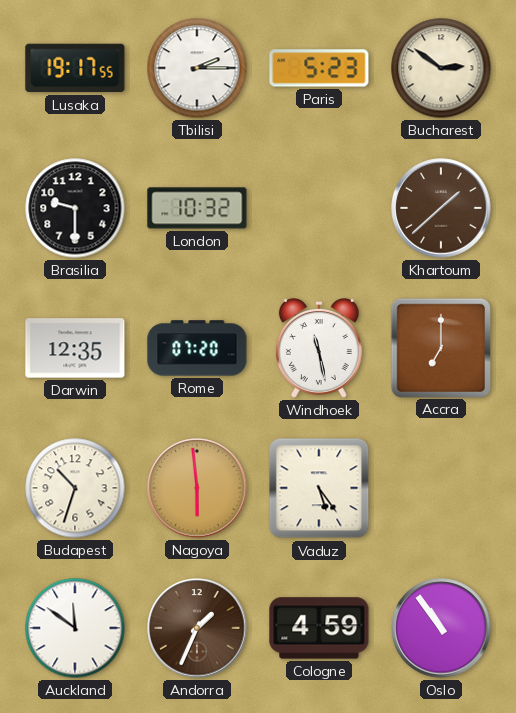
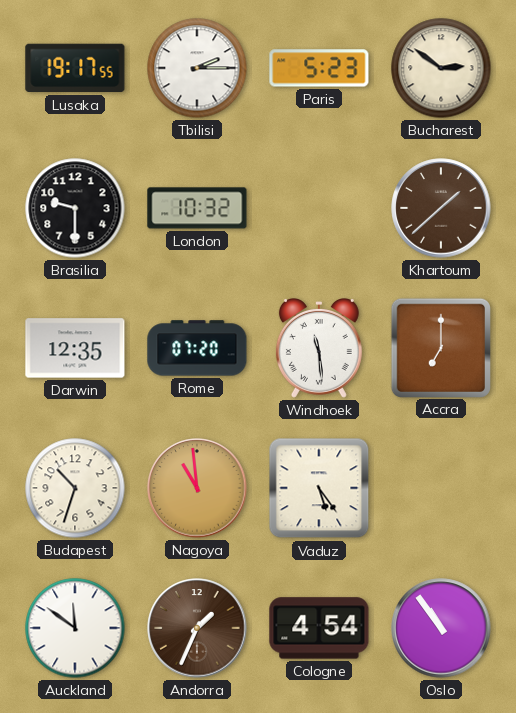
Windhoek: 11:28 -> 11:29
Nagoya: 5:59 -> 10:59
Cologne: 4:59 -> 4:54
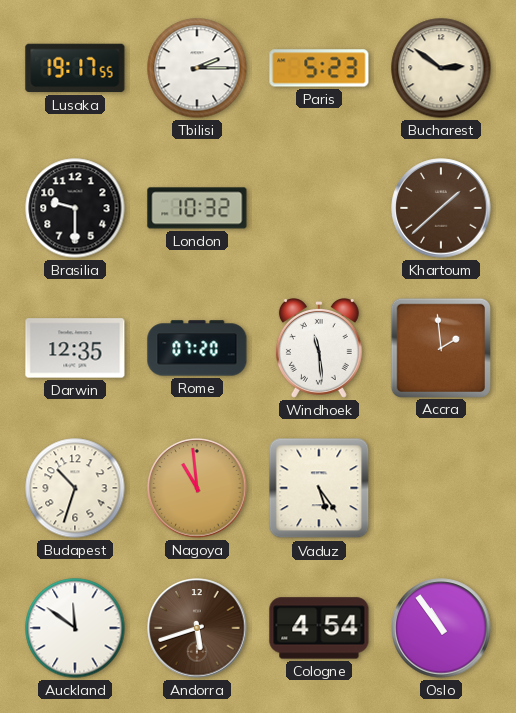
Accra: 7:00 -> 1:59
Andorra: 1:34 -> 5:42
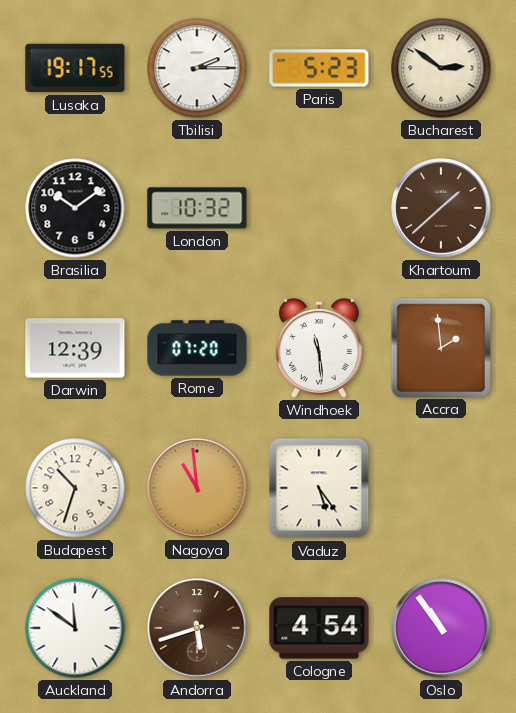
Brasilia: 9:30 -> 10:09
Darwin: 12:35 -> 12:39
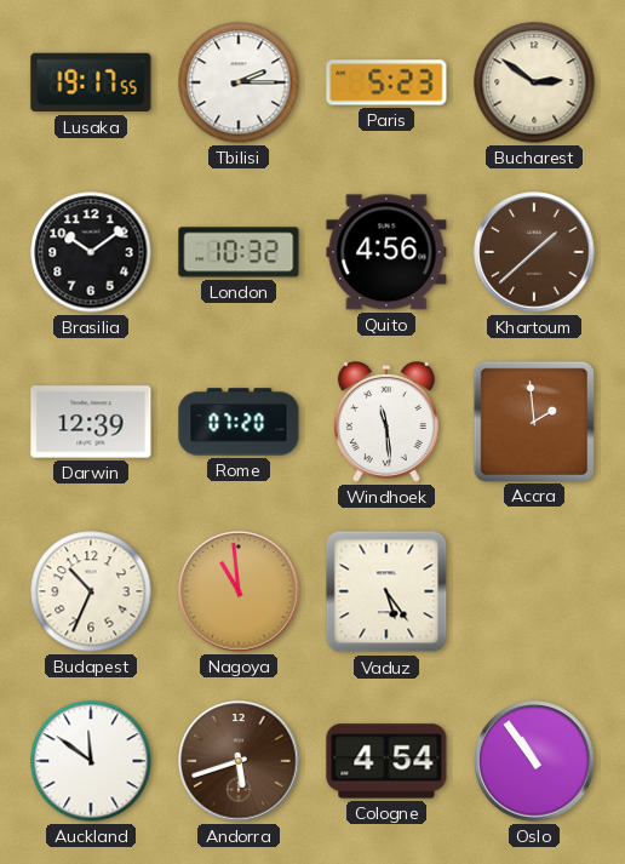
Quito: none -> 4:56
Budapest: 10:33 -> 10:34
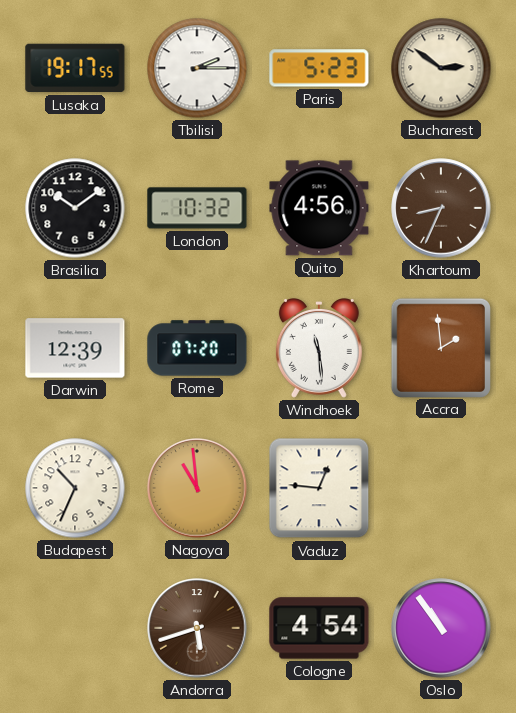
Khartoum: 1:38 -> 8:34
Vaduz: 5:24 -> 12:46
Auckland: 11:51 -> none
